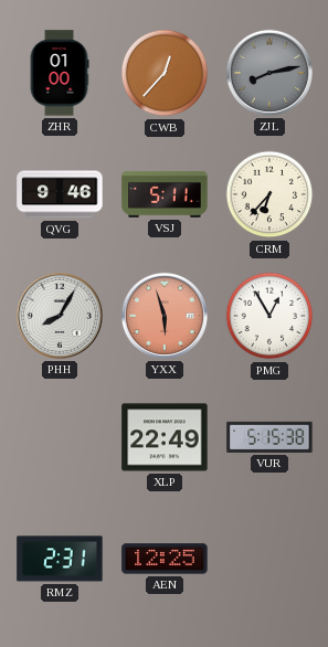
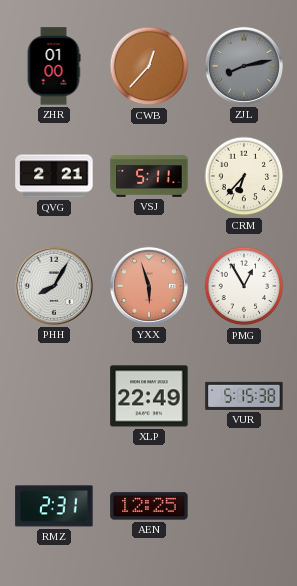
QVG: 9:46 -> 2:21
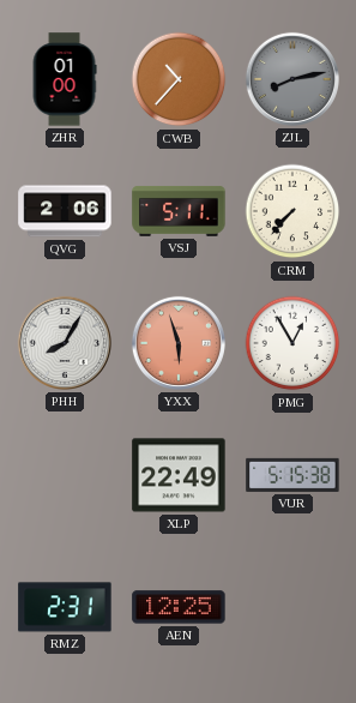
CWB: 12:37 -> 10:37
QVG: 2:21 -> 2:06
CRM: 6:37 -> 7:37
